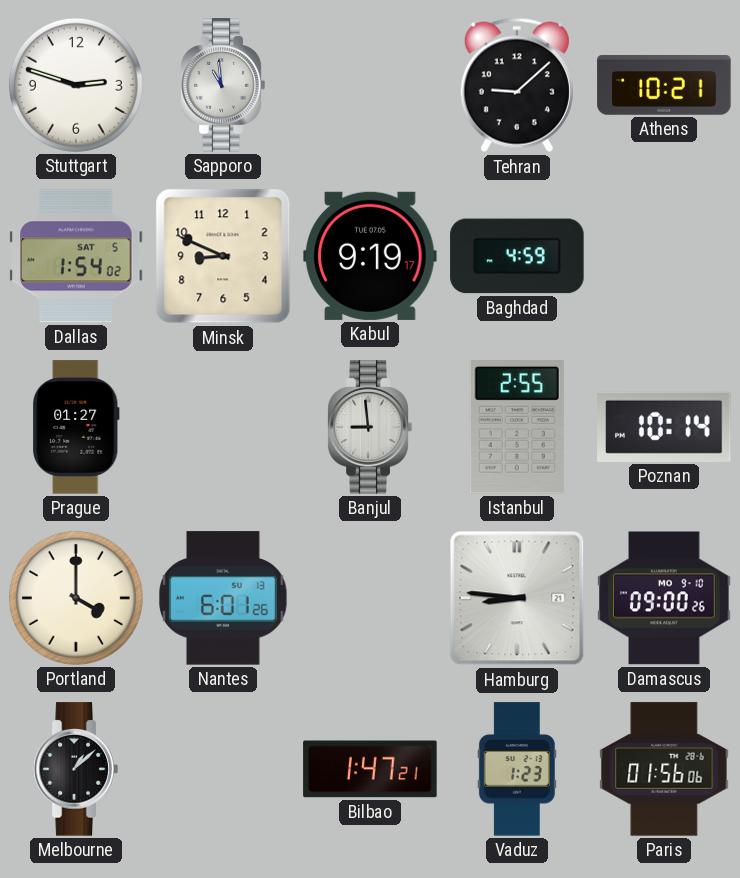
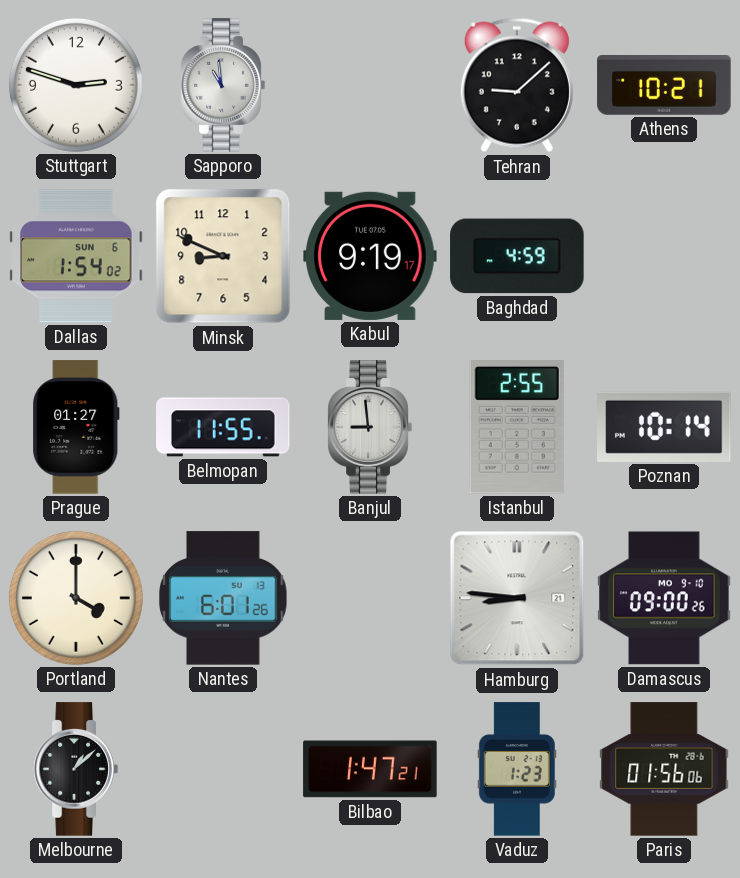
Dallas date: SAT 5 -> SUN 6
Belmopan: none -> 11:55
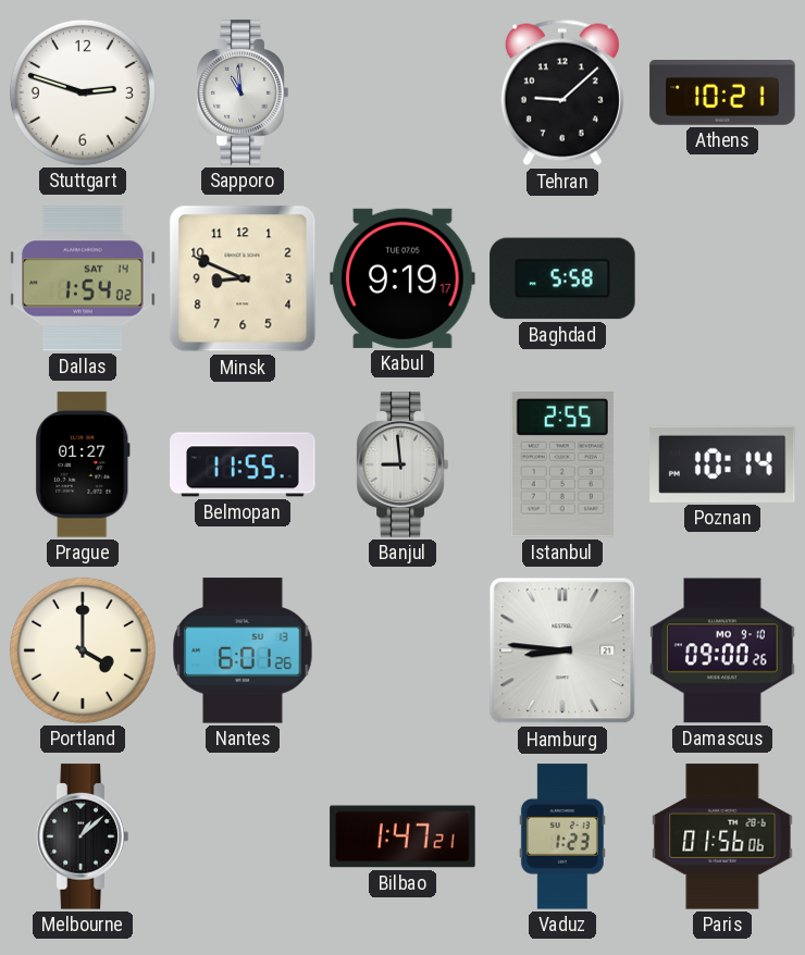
Dallas date: SUN 6 -> SAT 14
Baghdad: 4:59 -> 5:58
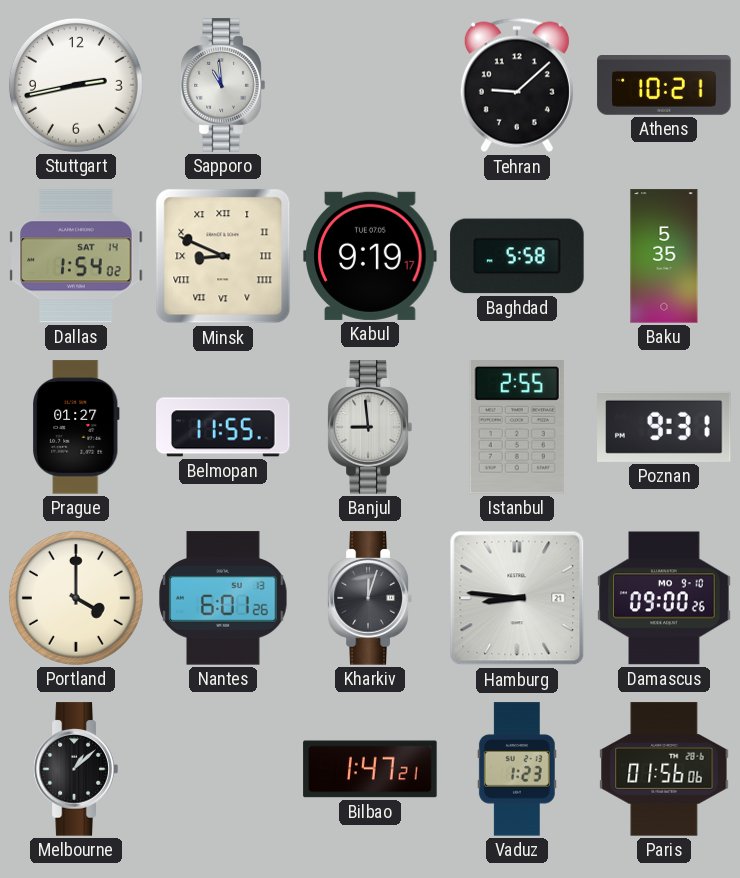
Stuttgart: 2:48 -> 2:43
Minsk numerals: Arabic -> Roman
Baku: none -> 5:35
Poznan: 10:14 -> 9:31
Kharkiv: none -> 12:03
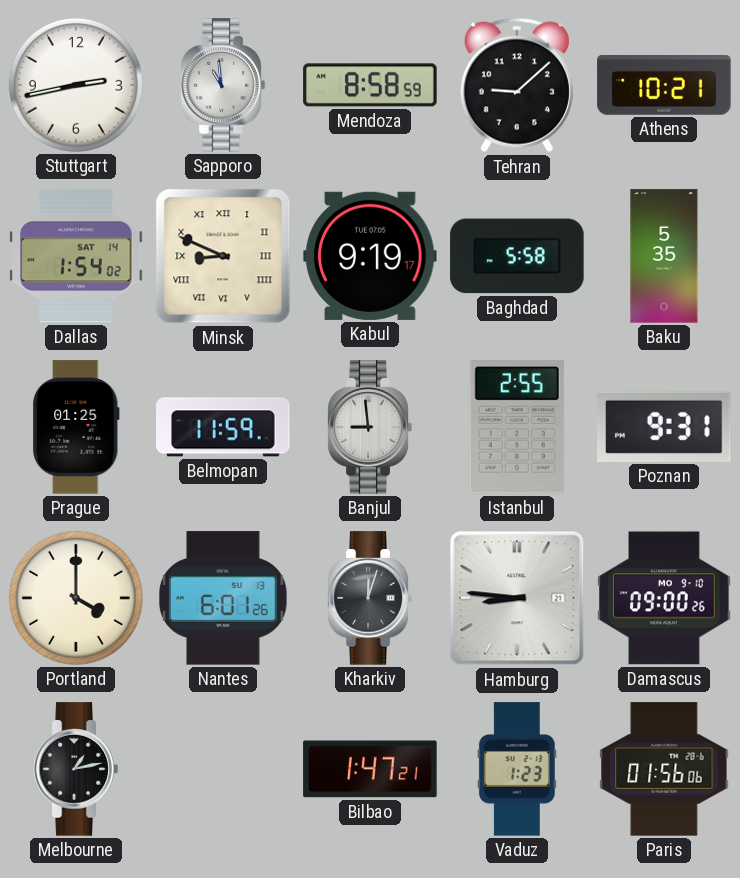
Mendoza: none -> 8:58
Prague: 01:27 -> 01:25
Belmopan: 11:55 -> 11:59
Melbourne: 1:08 -> 1:13
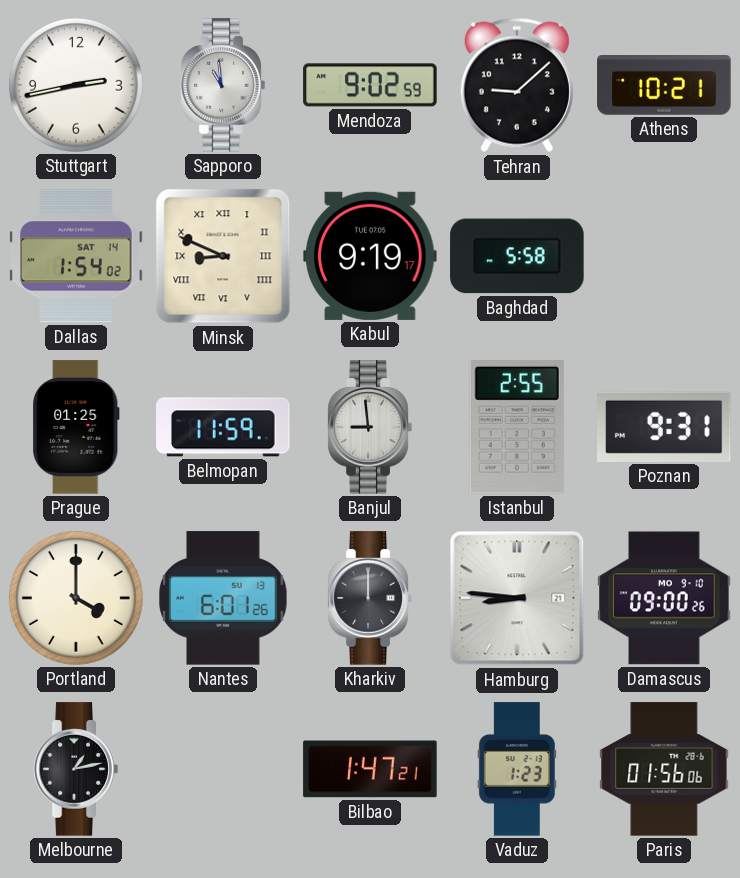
Mendoza: 8:58 -> 9:02
Baku: 5:35 -> none
Kharkiv: 12:03 -> 12:00
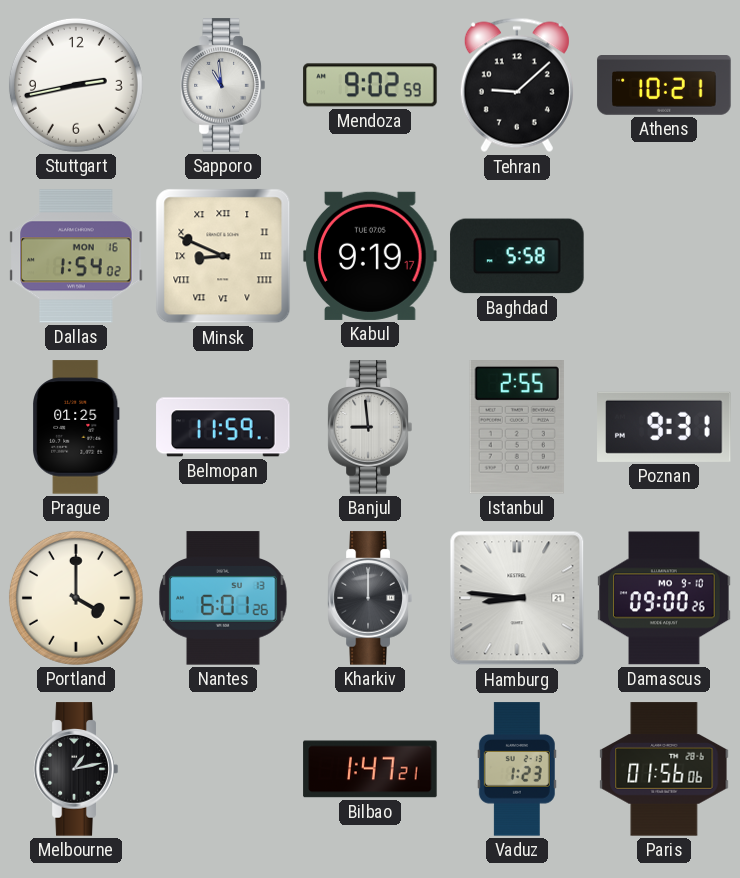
Dallas date: SAT 14 -> MON 16
